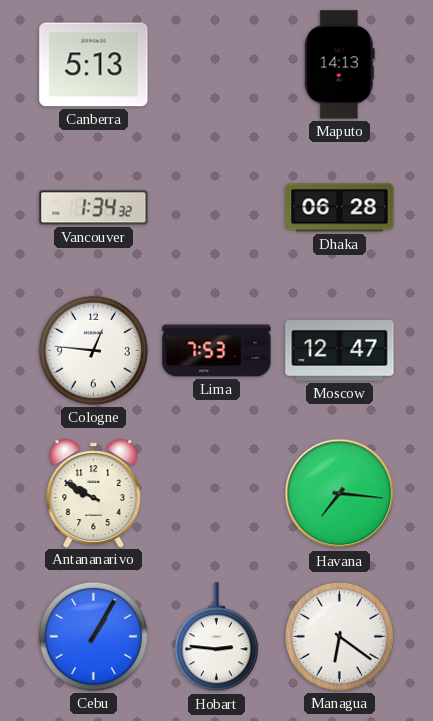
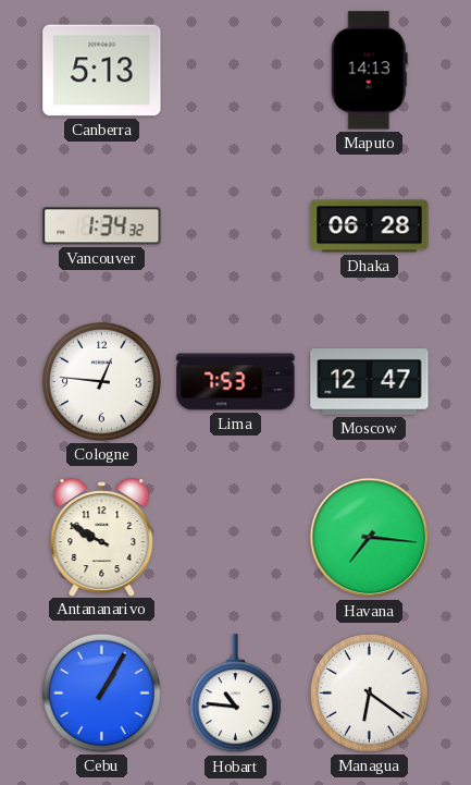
Hobart: 2:46 -> 10:46
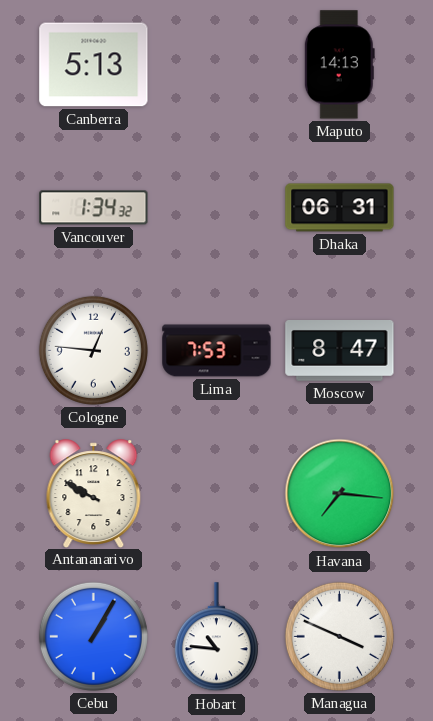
Dhaka: 06:28 -> 06:31
Moscow: 12:47 -> 8:47
Managua: 6:21 -> 3:49
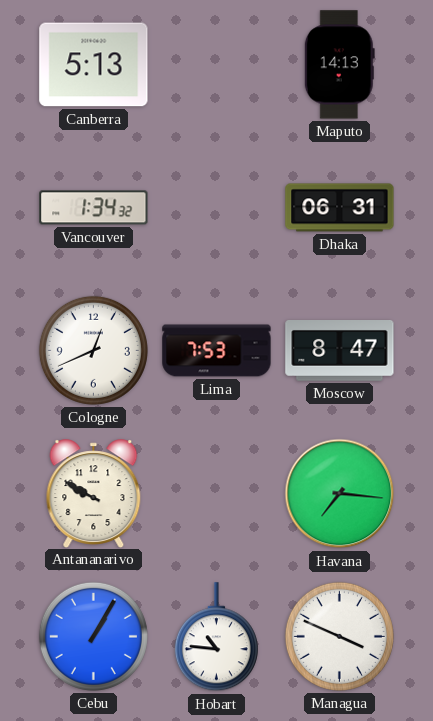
Cologne: 12:46 -> 12:41
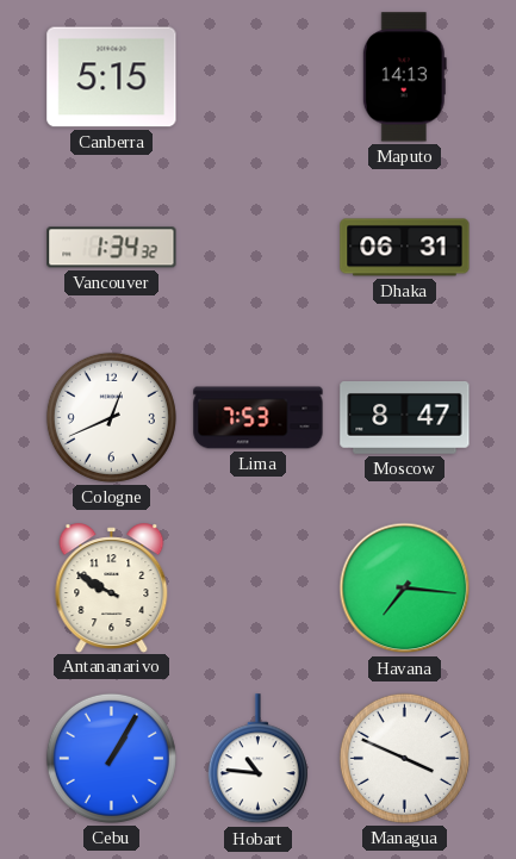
Canberra: 5:13 -> 5:15
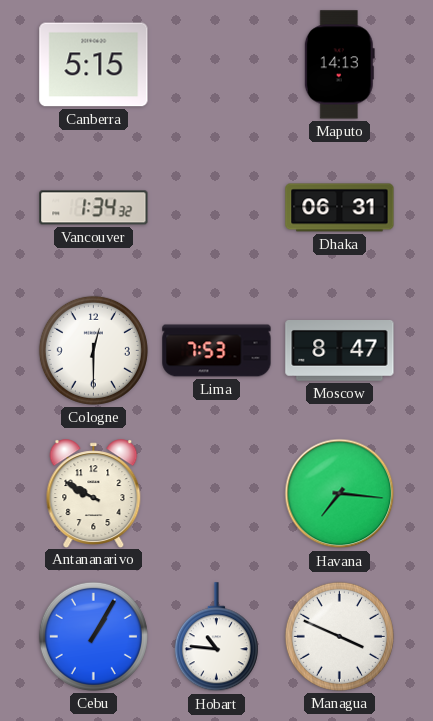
Cologne: 12:41 -> 12:30
